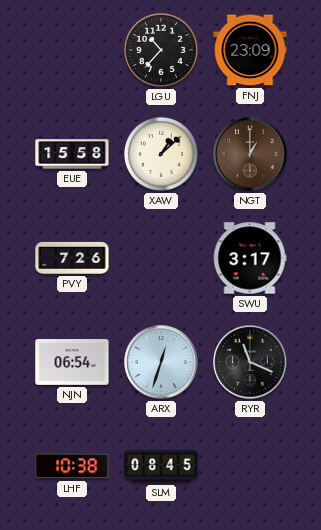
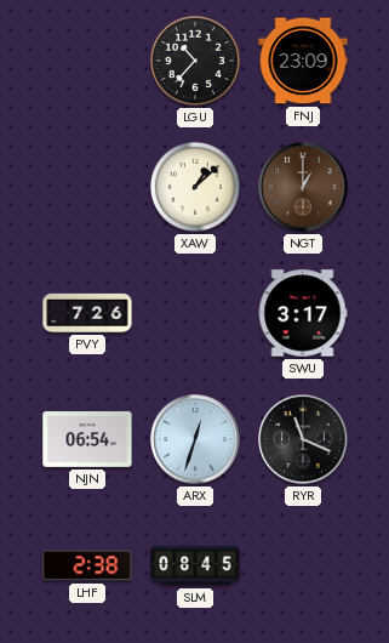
EUE: 15:58 -> none
LHF: 10:38 -> 2:38
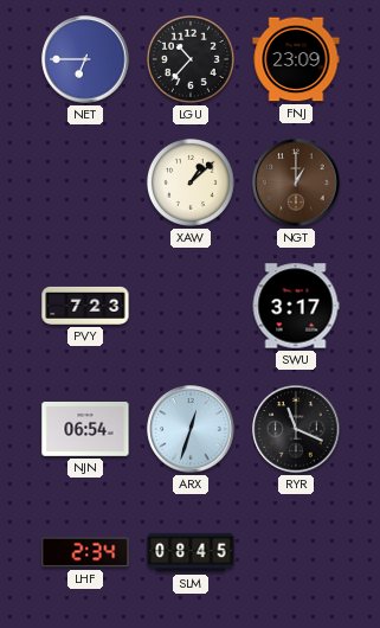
NET: none -> 6:45
PVY: 7:26 -> 7:23
LHF: 2:38 -> 2:34
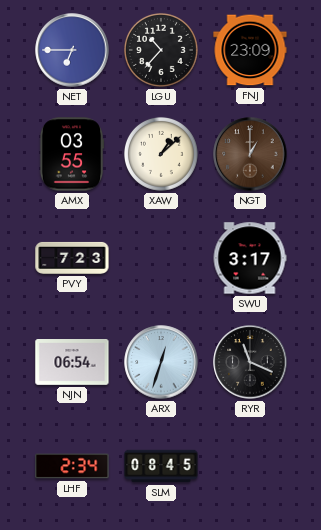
AMX: none -> 03:55
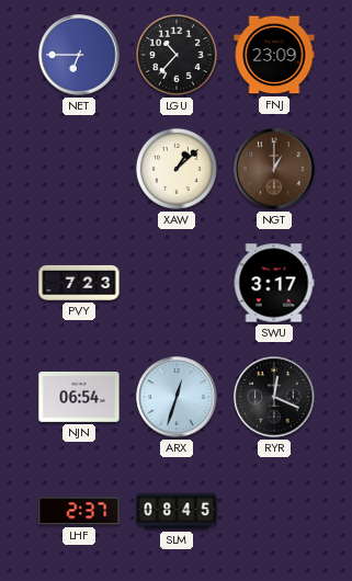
AMX: 03:55 -> none
RYR: 11:19 -> 12:19
LHF: 2:34 -> 2:37
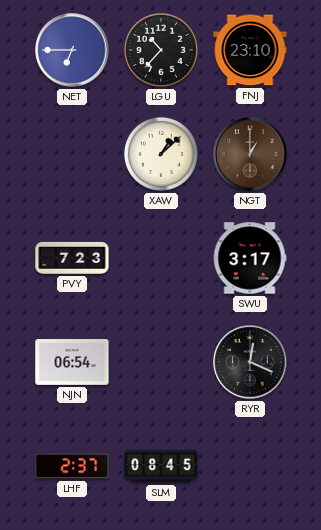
FNJ: 23:09 -> 23:10
ARX: 12:33 -> none
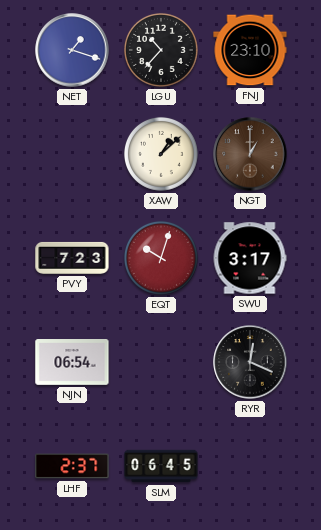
NET: 6:45 -> 1:18
EQT: none -> 10:03
SLM: 08:45 -> 06:45
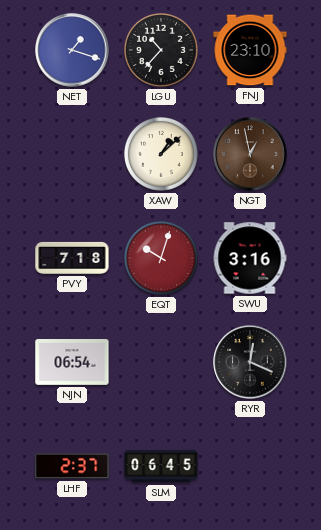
NGT: 1:00 -> 12:58
PVY: 7:23 -> 7:18
SWU: 3:17 -> 3:16
